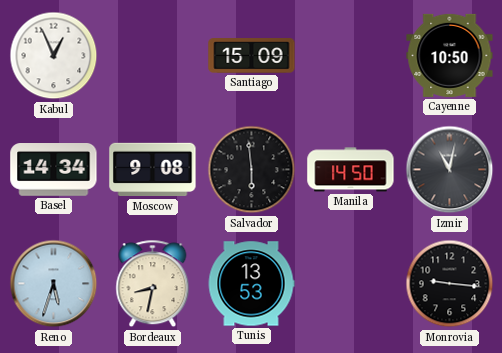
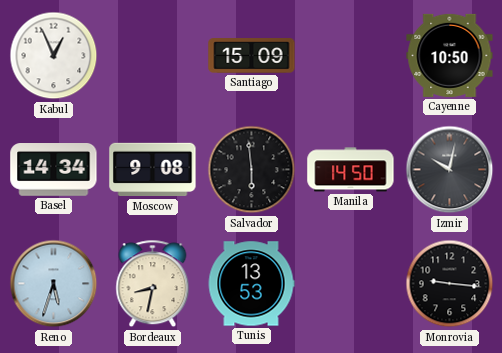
Izmir: 11:02 -> 10:02
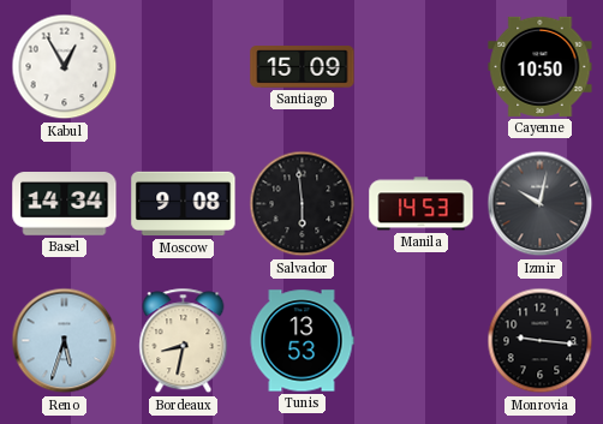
Kabul: 12:56 -> 12:55
Manila: 14:50 -> 14:53
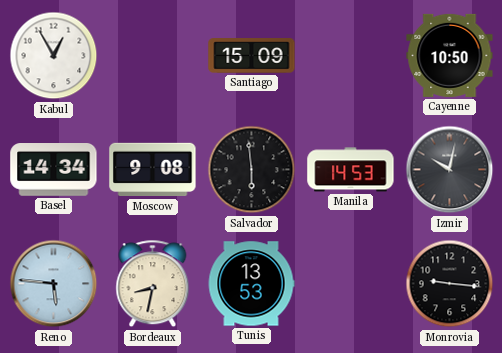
Reno: 5:33 -> 5:46
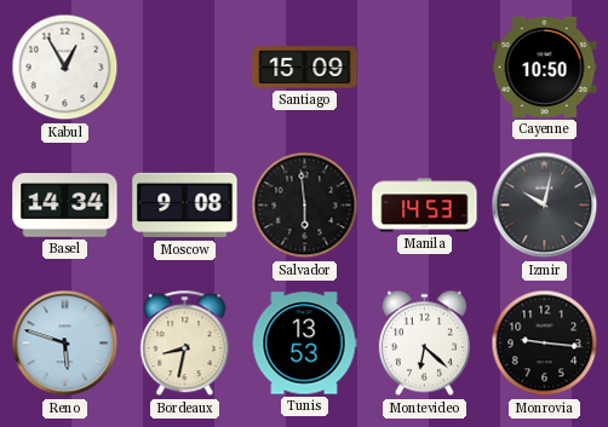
Reno: 5:46 -> 5:48
Montevideo: none -> 6:22
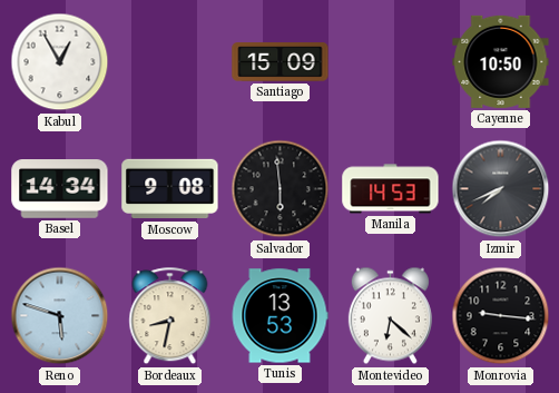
Izmir: 10:02 -> 7:41
